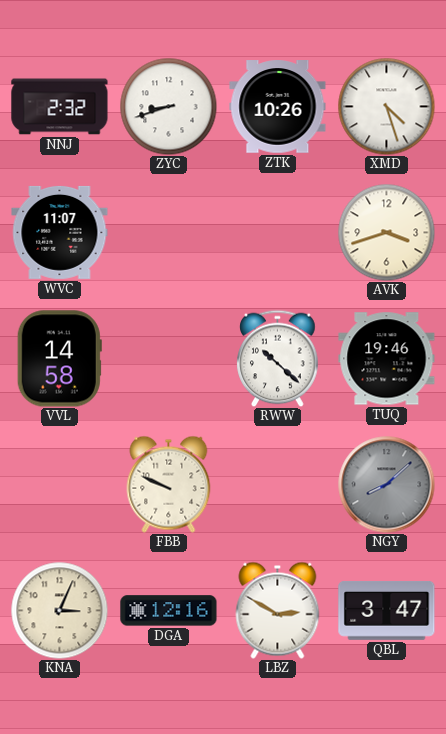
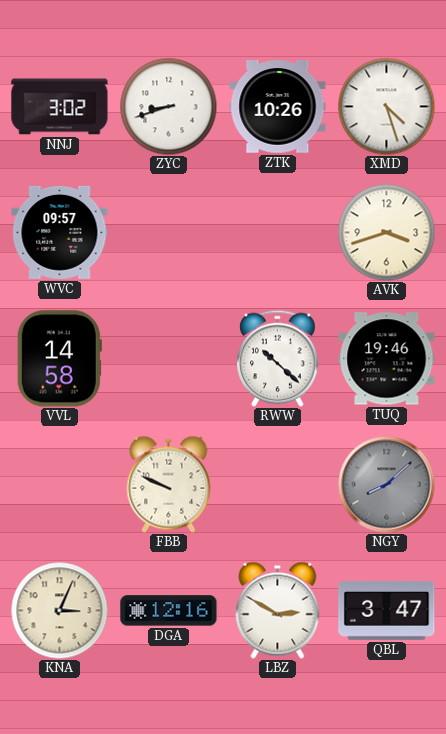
NNJ: 2:32 -> 3:02
WVC: 11:07 -> 09:57
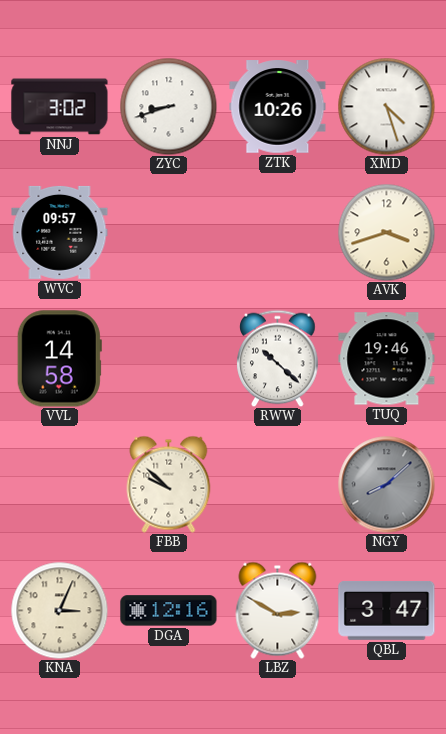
FBB: 9:49 -> 9:52
